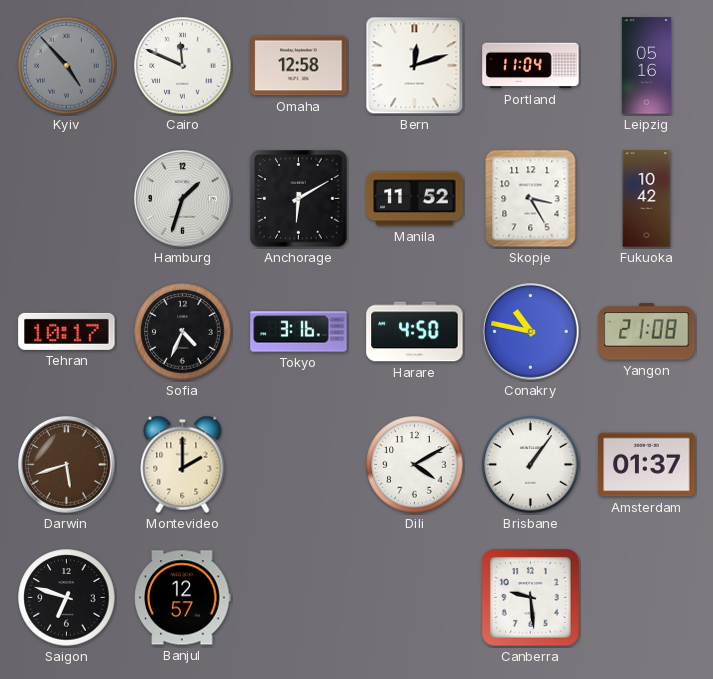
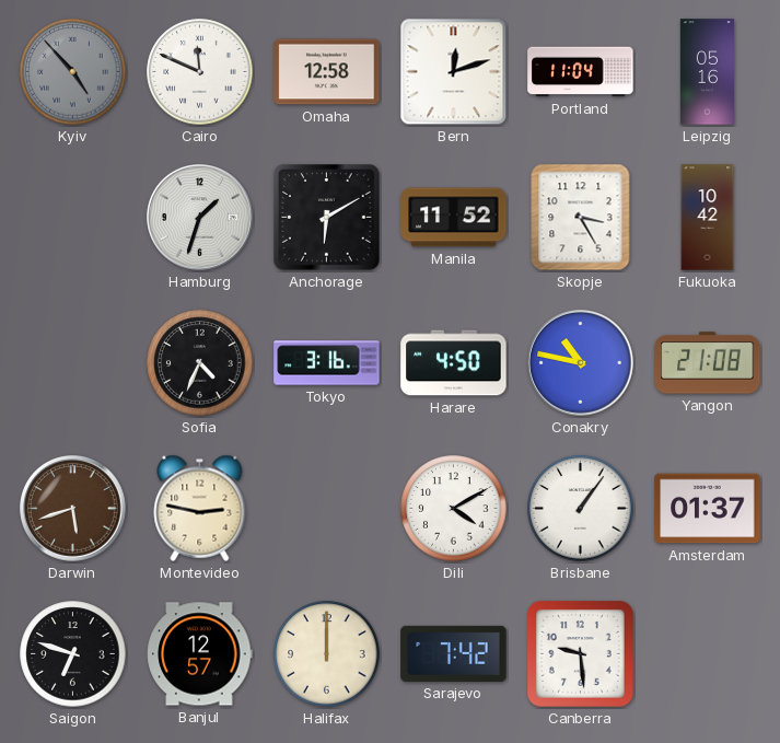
Tehran: 10:17 -> none
Montevideo: 2:00 -> 2:47
Halifax: none -> 12:00
Sarajevo: none -> 7:42
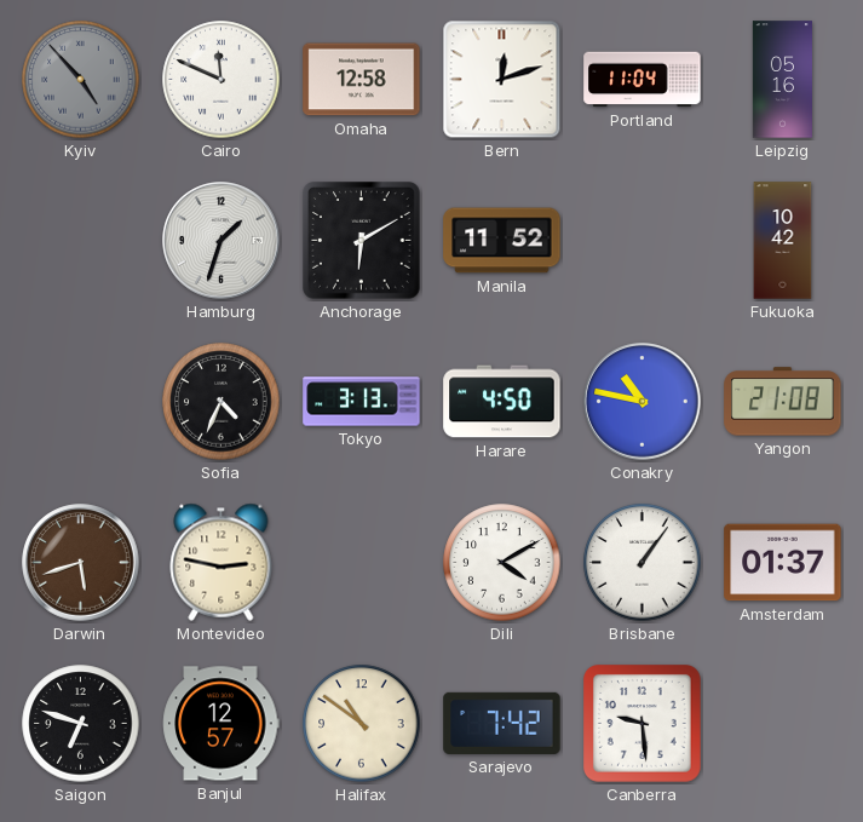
Skopje: 3:25 -> none
Tokyo: 3:16 -> 3:13
Halifax: 12:00 -> 10:51
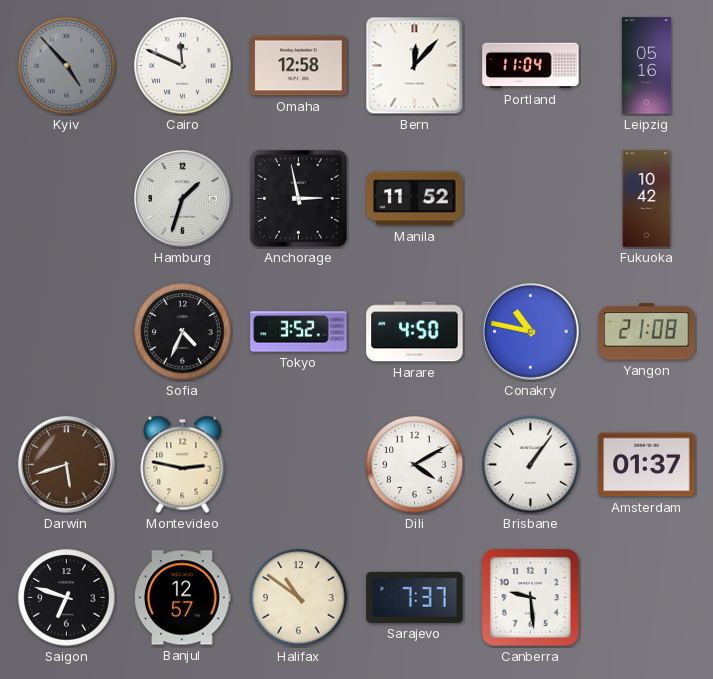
Bern: 12:12 -> 12:07
Anchorage: 6:10 -> 2:58
Tokyo: 3:13 -> 3:52
Sarajevo: 7:42 -> 7:37
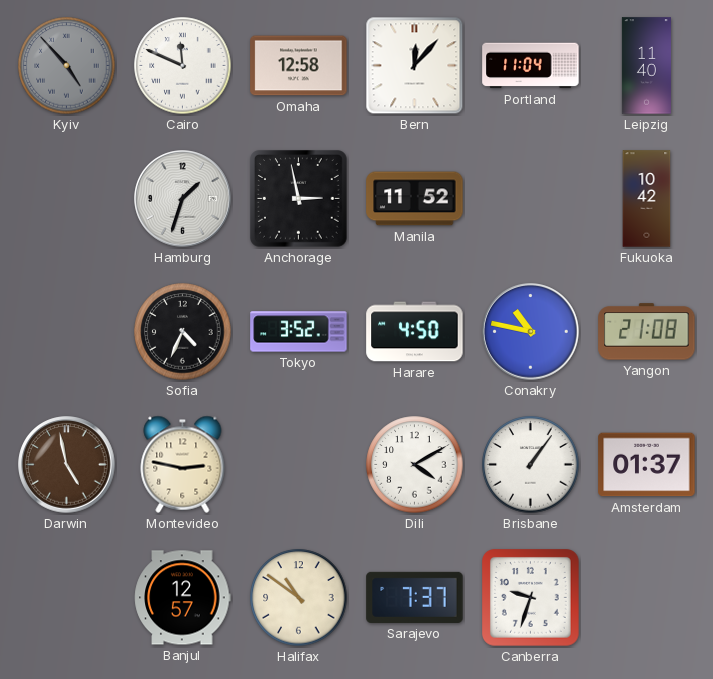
Leipzig: 05:16 -> 11:40
Darwin: 5:42 -> 4:58
Saigon: 6:48 -> none
Canberra: 9:29 -> 9:33
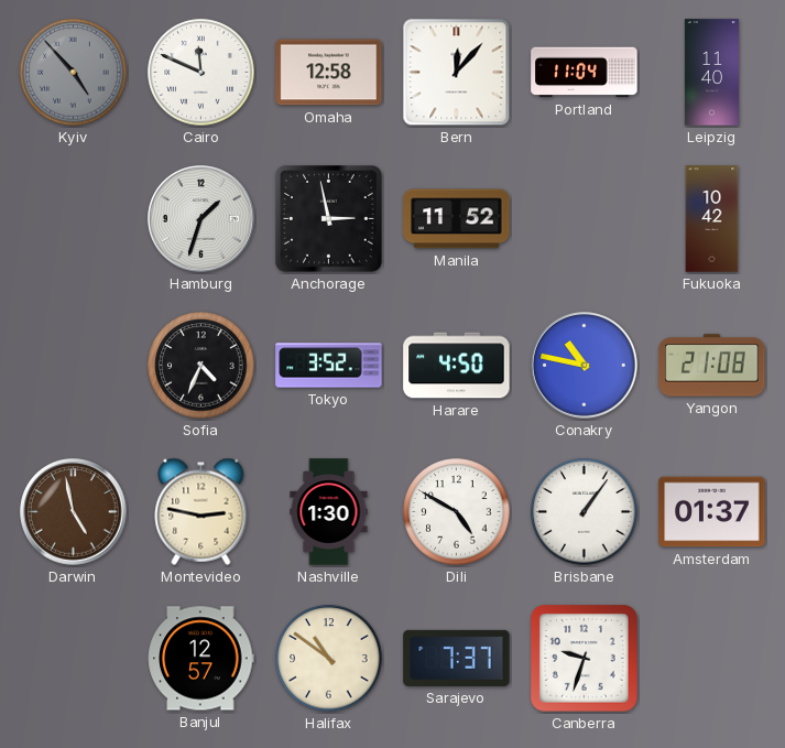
Nashville: none -> 1:30
Dili: 4:10 -> 4:50
